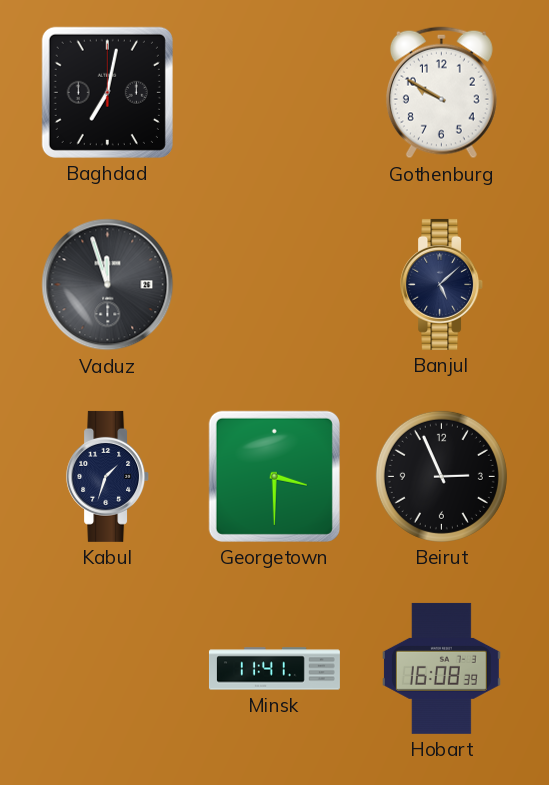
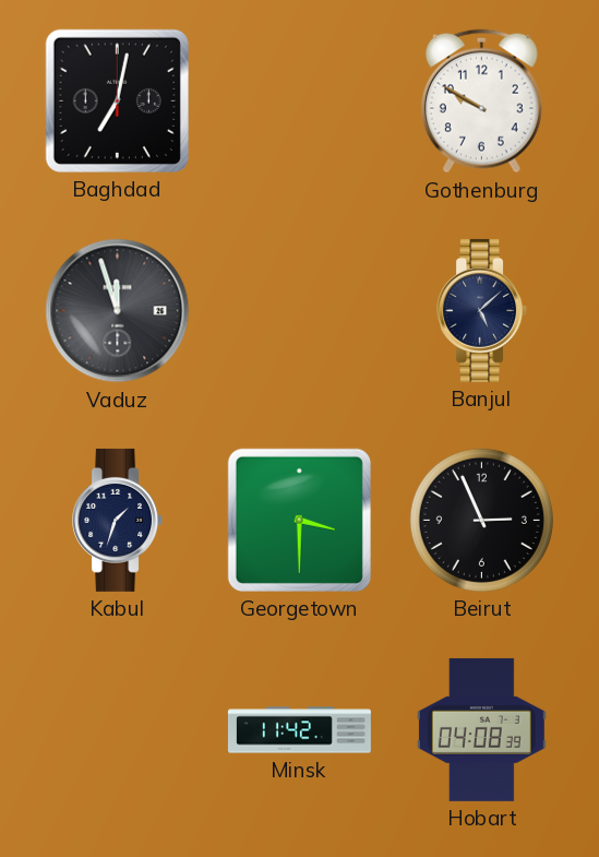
Minsk: 11:41 -> 11:42
Hobart: 16:08 -> 04:08
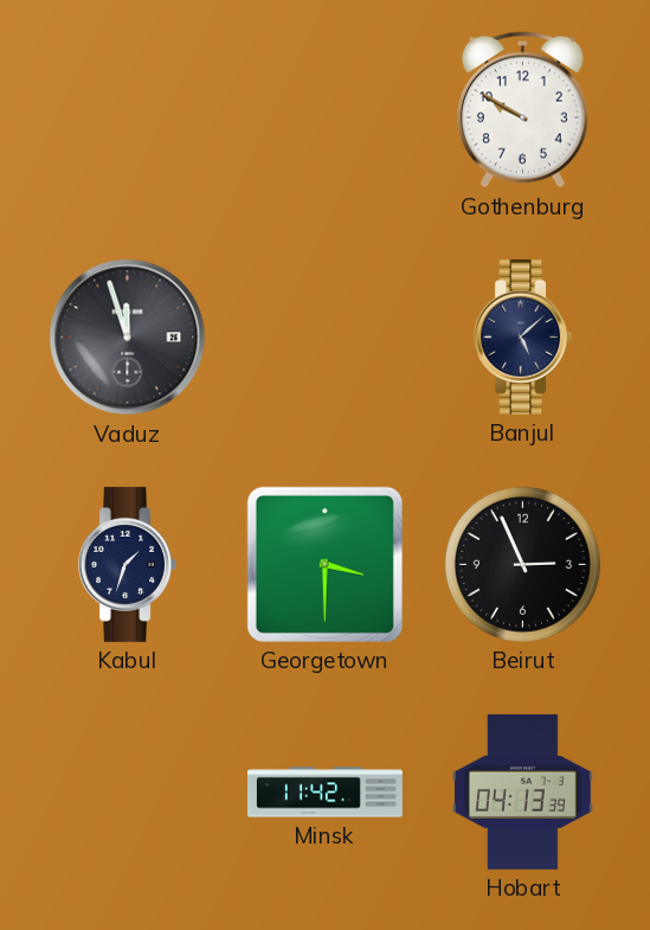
Baghdad: 7:02 -> none
Hobart: 04:08 -> 04:13
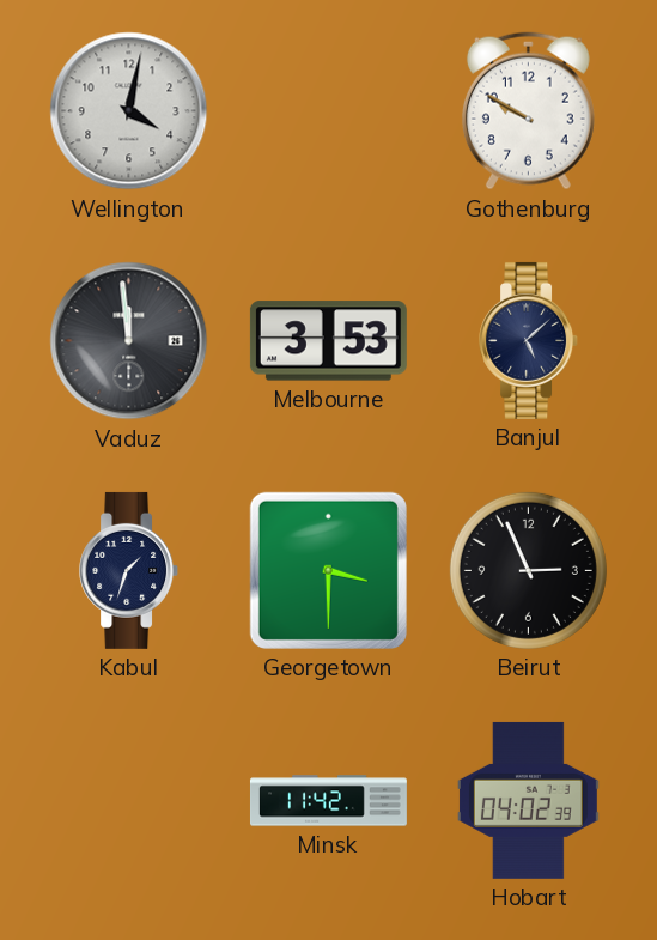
Wellington: none -> 4:02
Vaduz: 11:57 -> 11:59
Melbourne: none -> 3:53
Hobart: 04:13 -> 04:02
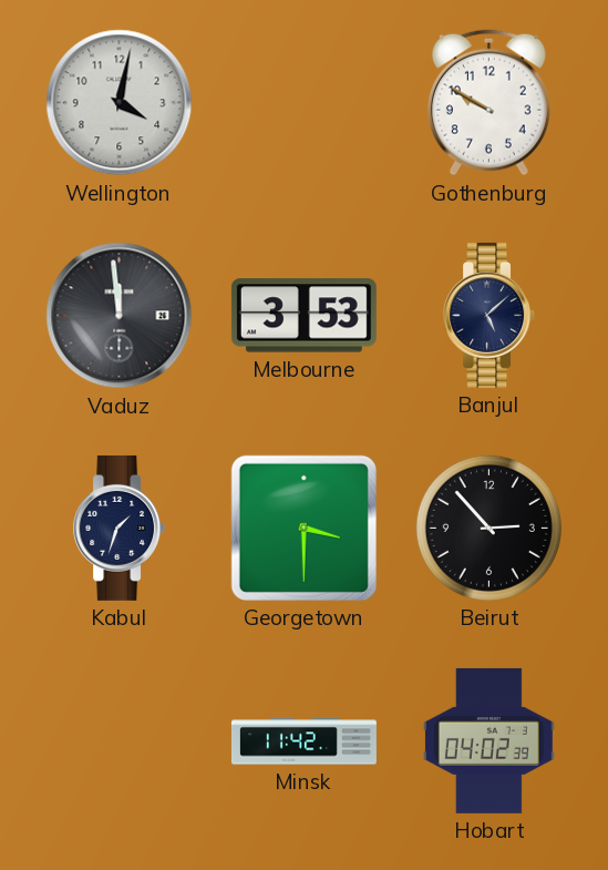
Beirut: 2:56 -> 2:53
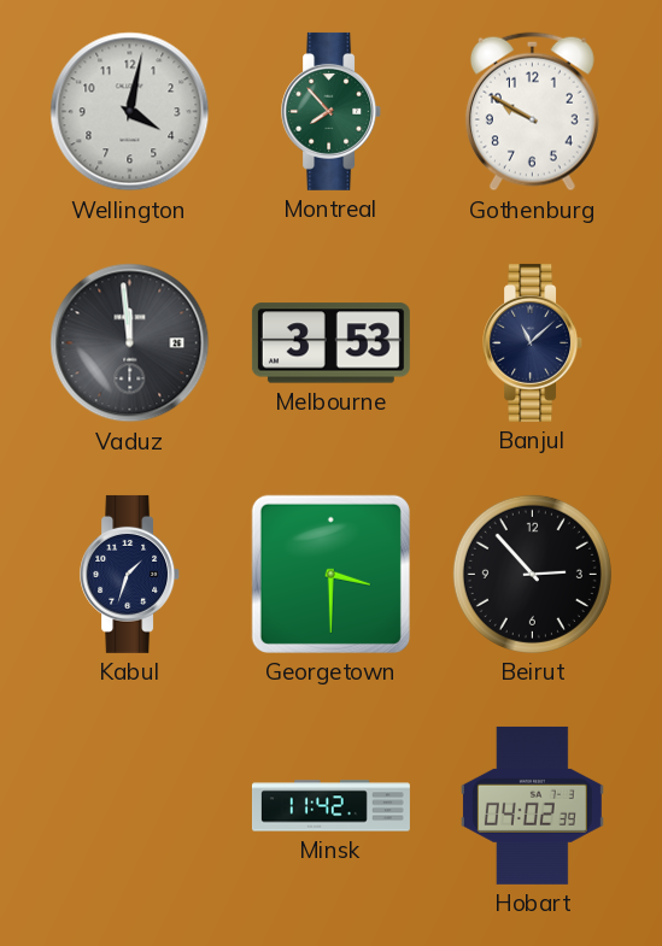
Montreal: none -> 7:53
Banjul: 5:08 -> 11:08
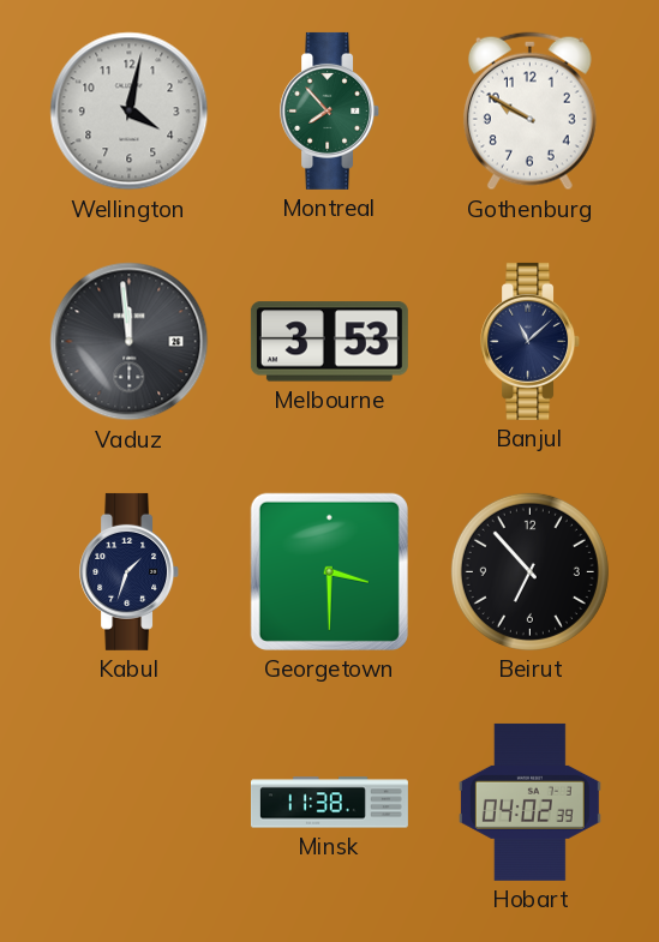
Beirut: 2:53 -> 6:53
Minsk: 11:42 -> 11:38
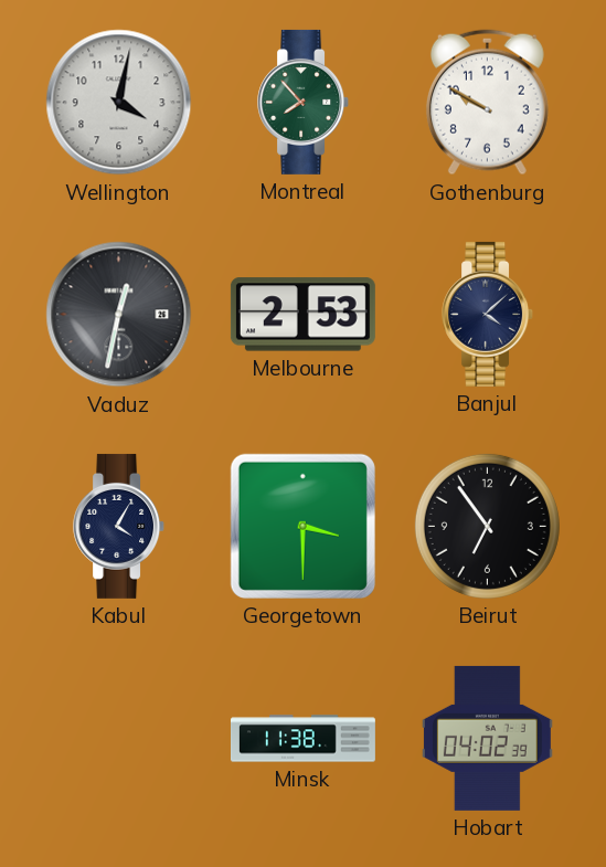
Vaduz: 11:59 -> 12:32
Melbourne: 3:53 -> 2:53
Banjul: 11:08 -> 4:08
Kabul: 1:33 -> 4:05
Beirut: 6:53 -> 6:54
